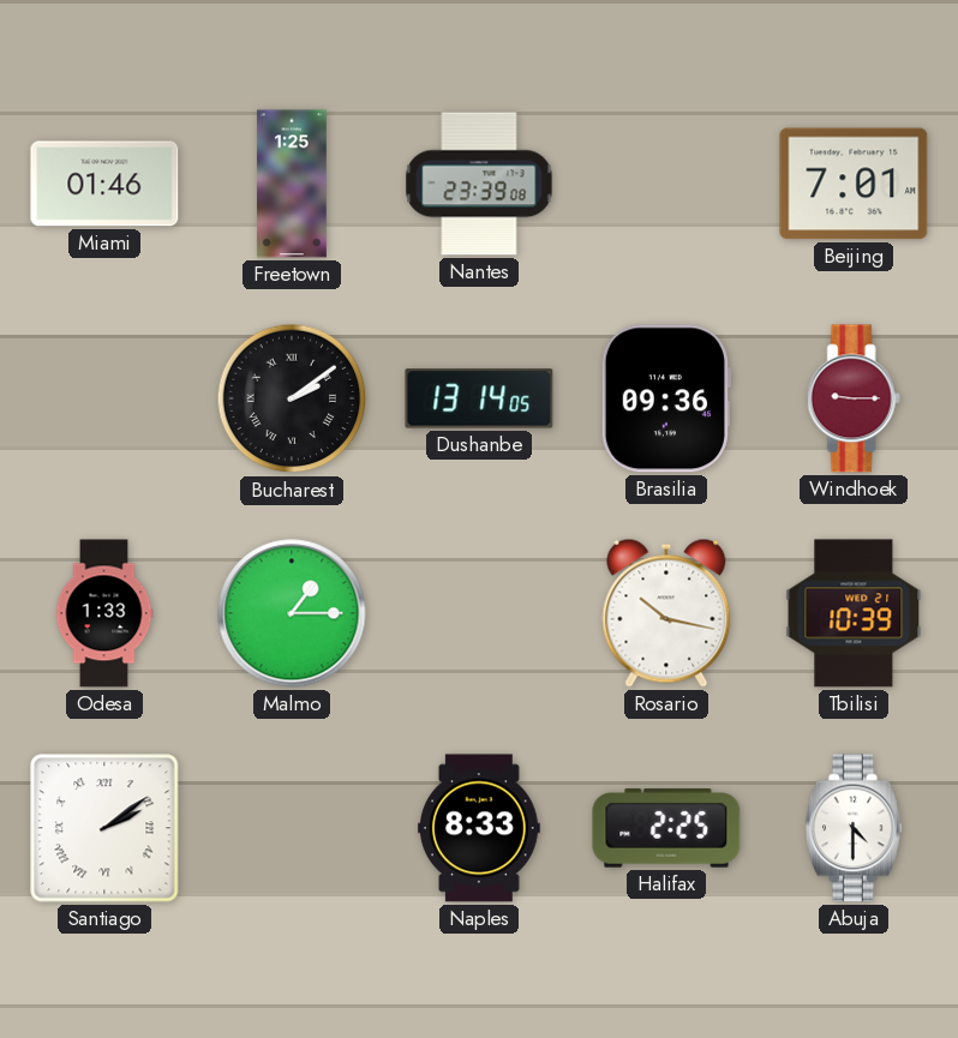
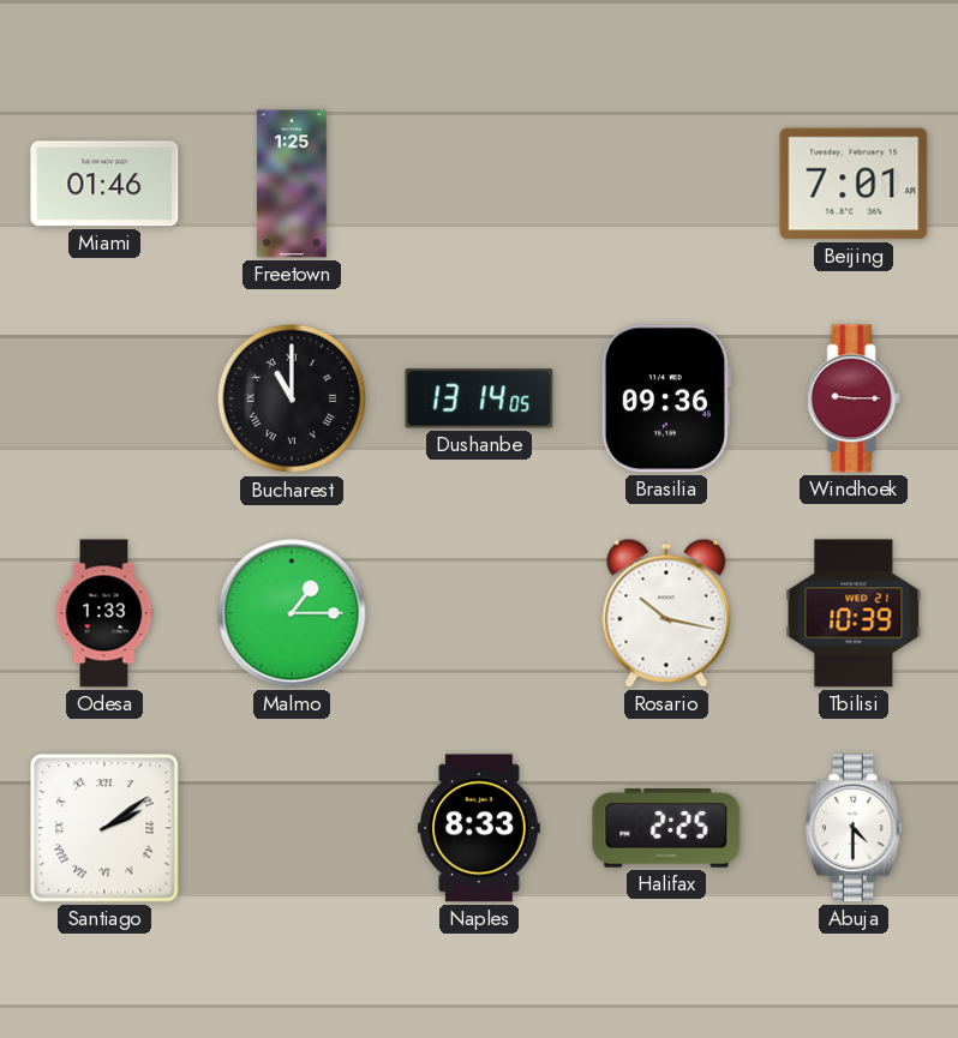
Nantes: 23:39 -> none
Bucharest: 2:09 -> 11:00
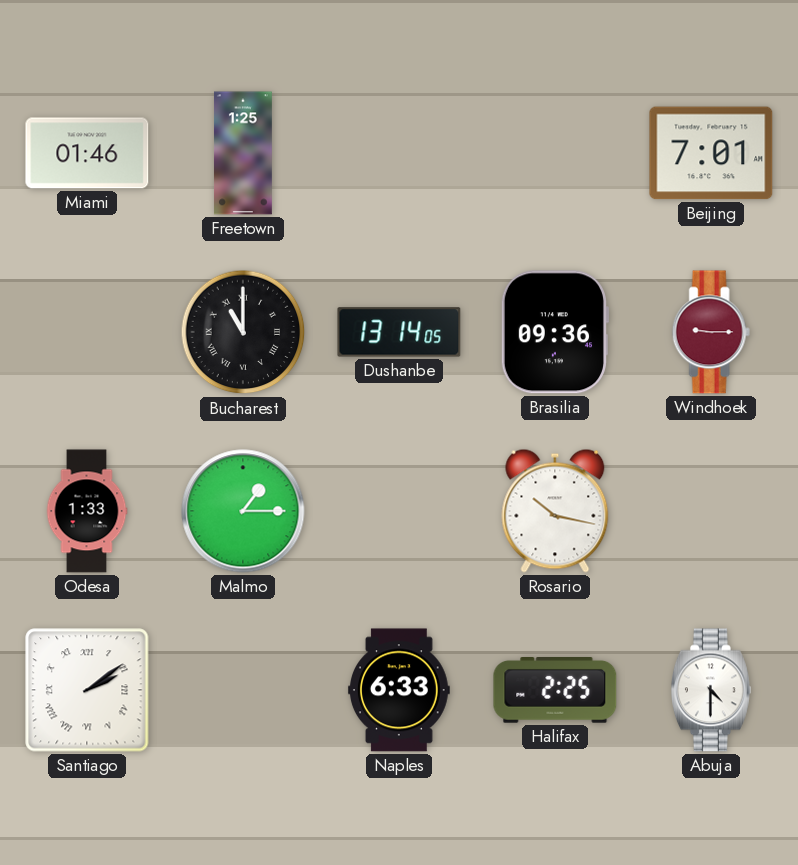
Tbilisi: 10:39 -> none
Naples: 8:33 -> 6:33
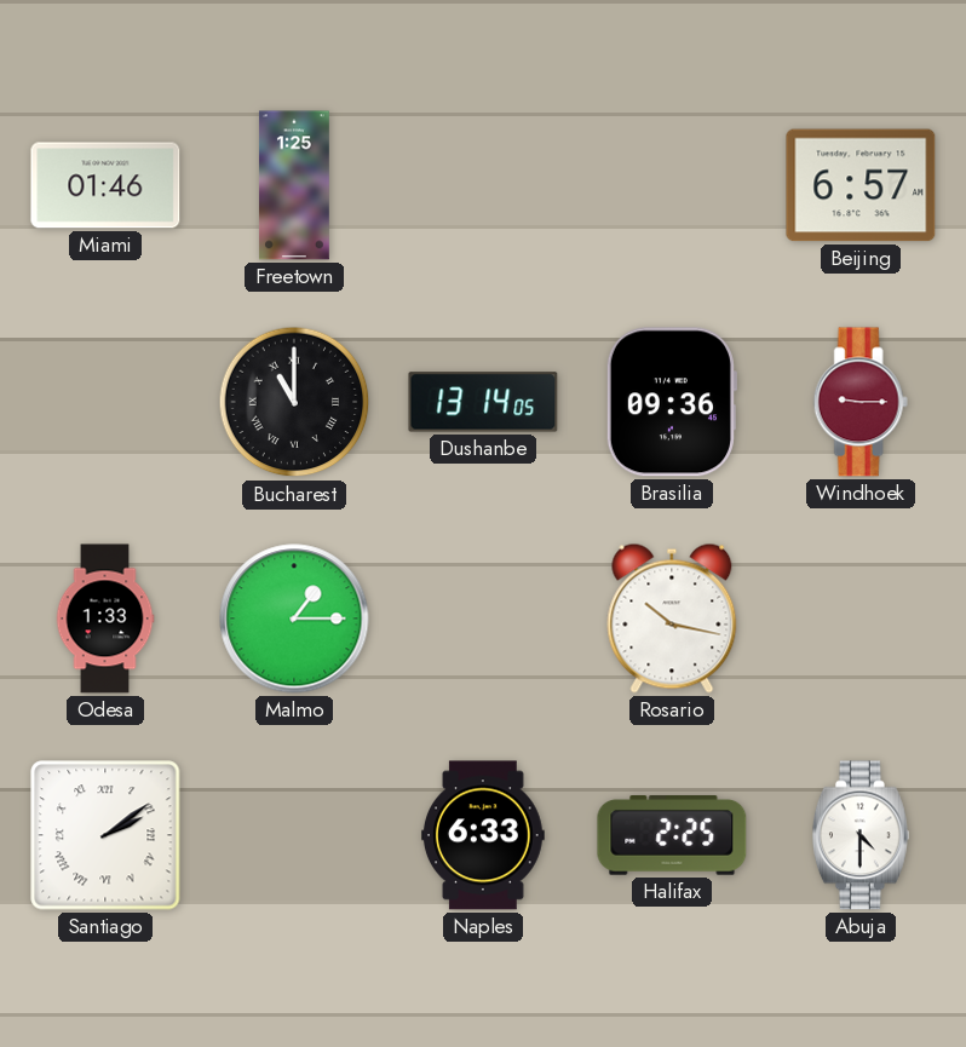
Beijing: 7:01 -> 6:57
